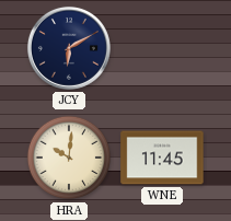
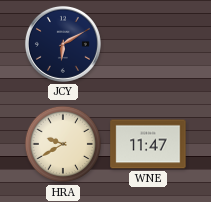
HRA: 10:01 -> 9:40
WNE: 11:45 -> 11:47
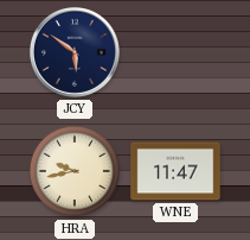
JCY: 6:10 -> 5:51
HRA: 9:40 -> 9:43
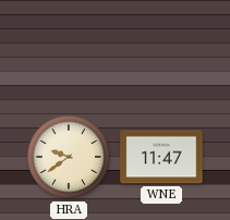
JCY: 5:51 -> none
HRA: 9:43 -> 9:39
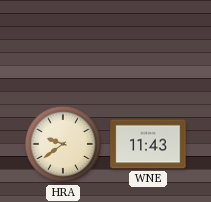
WNE: 11:47 -> 11:43
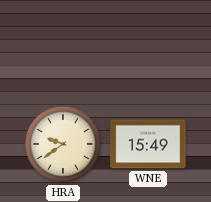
WNE: 11:43 -> 15:49
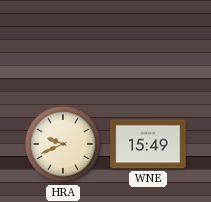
HRA: 9:39 -> 9:41
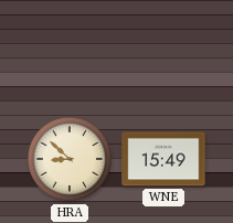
HRA: 9:41 -> 8:52
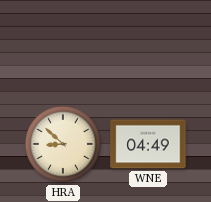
WNE: 15:49 -> 04:49
